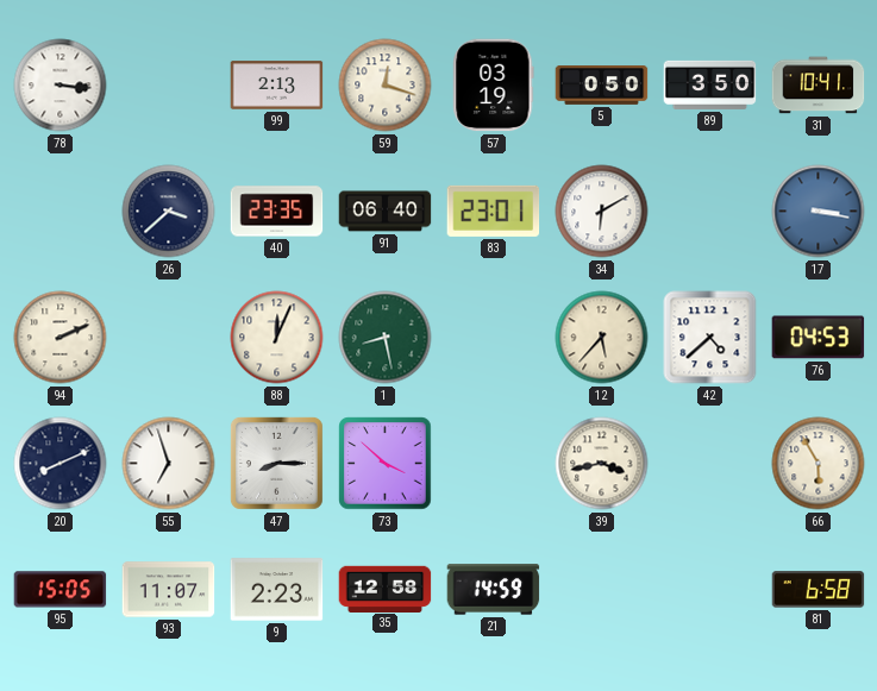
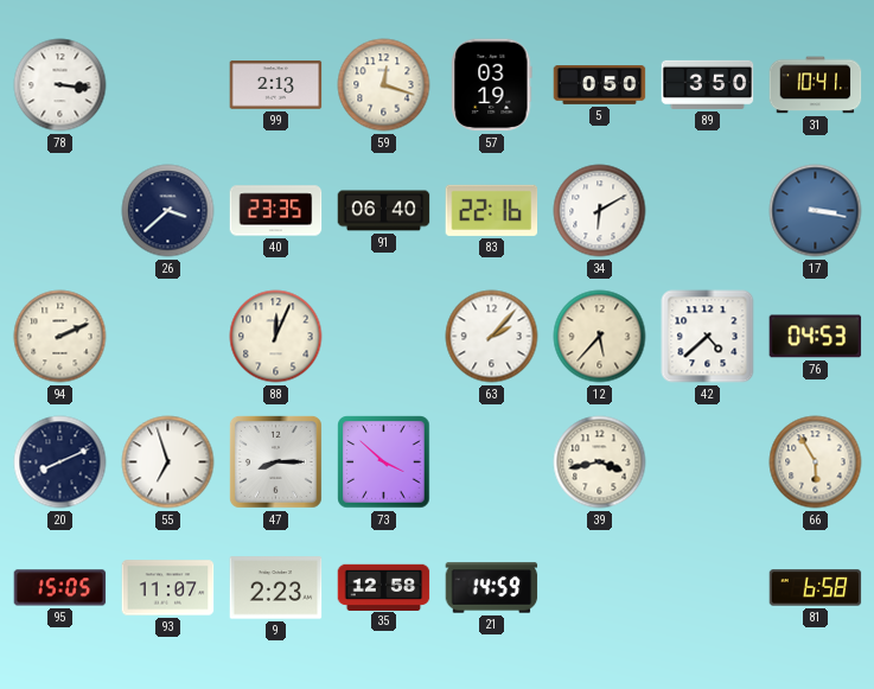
83: 23:01 -> 22:16
1: 8:28 -> none
63: none -> 2:07
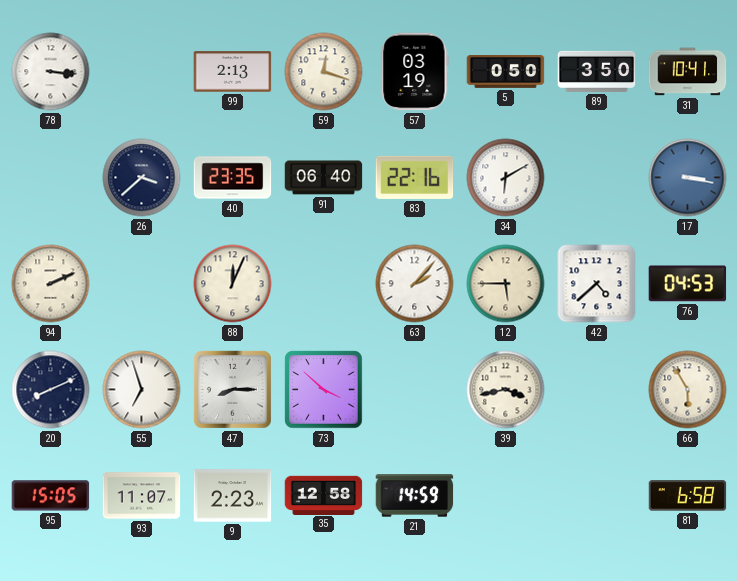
12: 5:37 -> 5:45
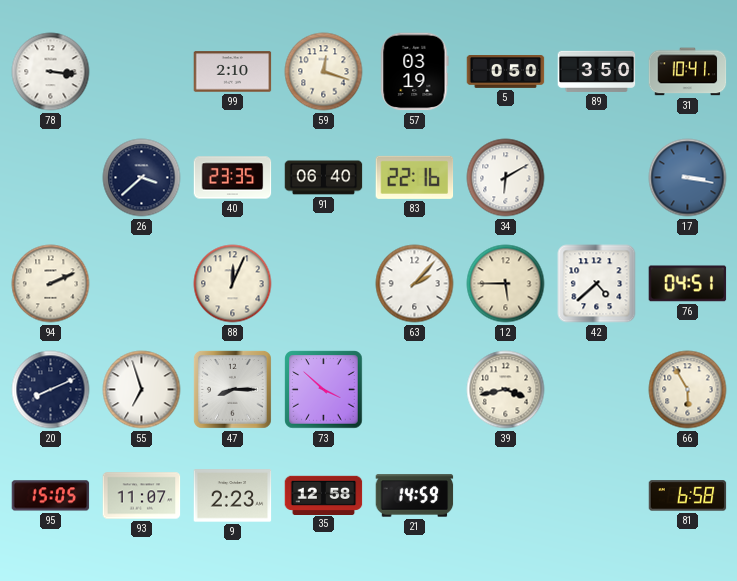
99: 2:13 -> 2:10
76: 04:53 -> 04:51
